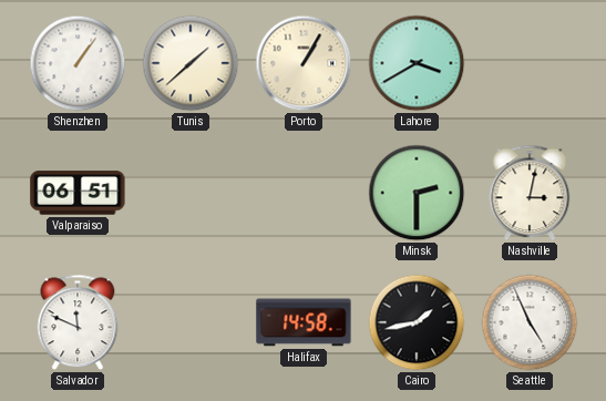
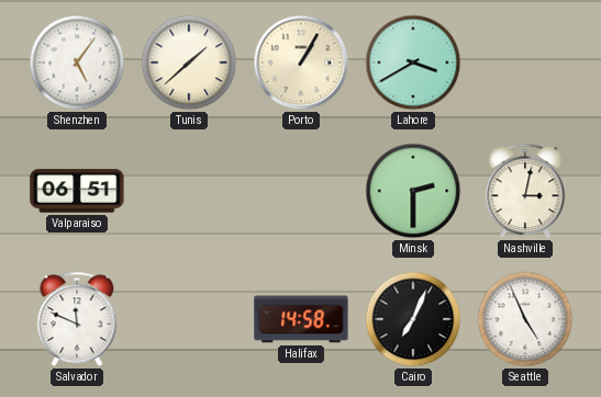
Shenzhen: 1:06 -> 5:06
Cairo: 1:43 -> 7:04
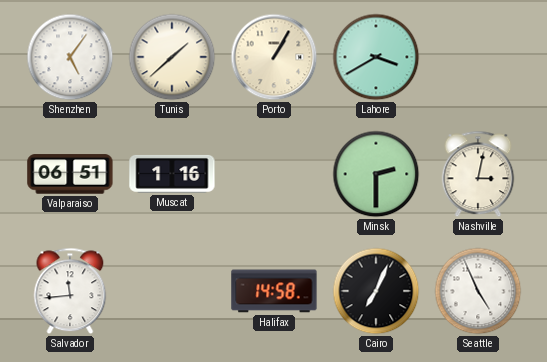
Muscat: none -> 1:16
Salvador: 11:49 -> 11:44
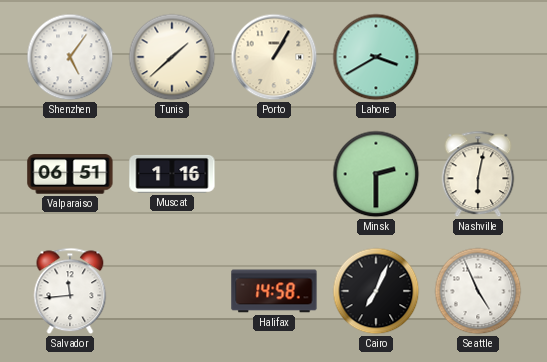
Nashville: 3:02 -> 6:02
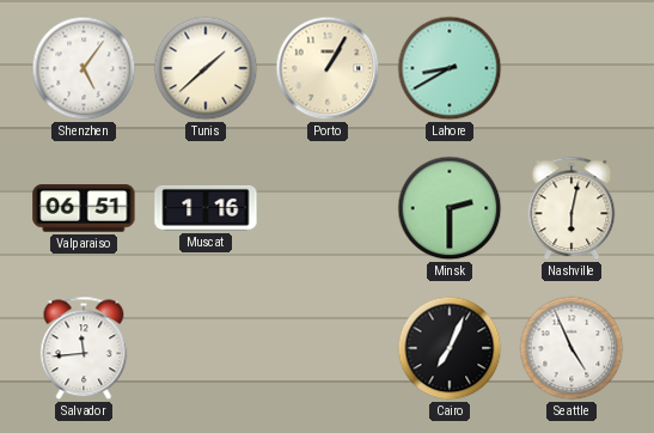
Lahore: 3:40 -> 8:40
Halifax: 14:58 -> none
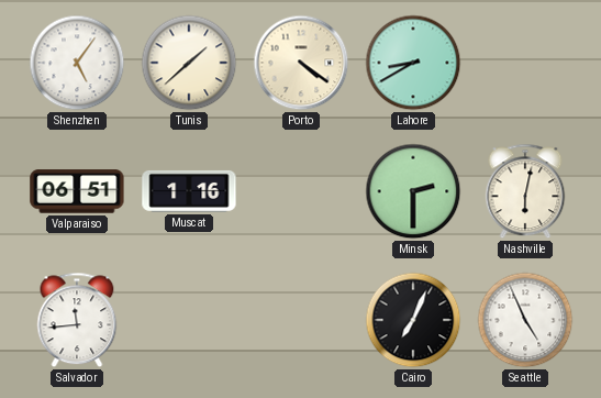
Porto: 1:05 -> 4:21
